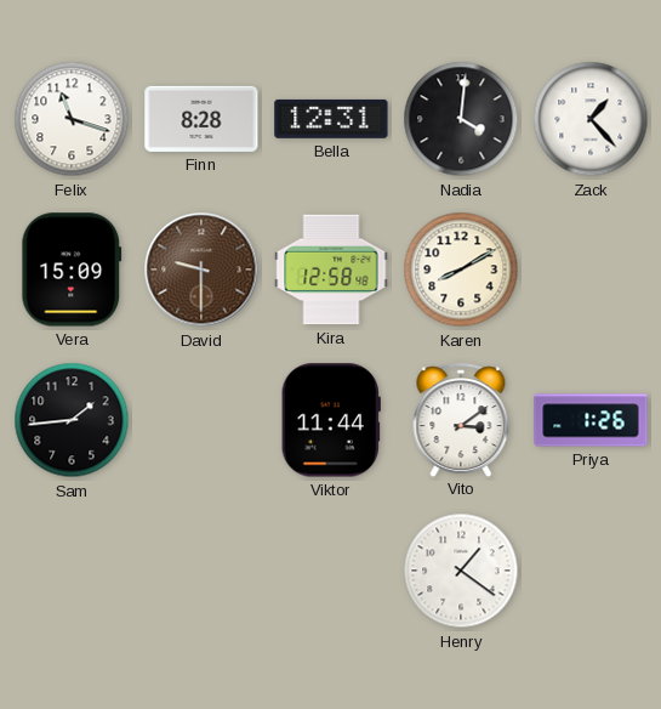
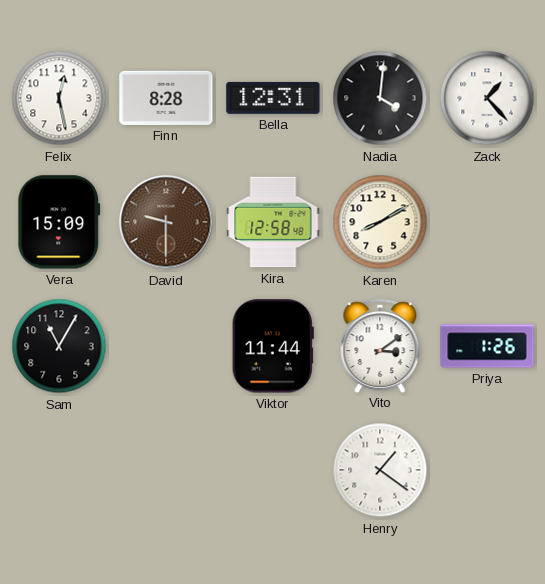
Felix: 11:18 -> 12:28
Sam: 1:44 -> 11:05
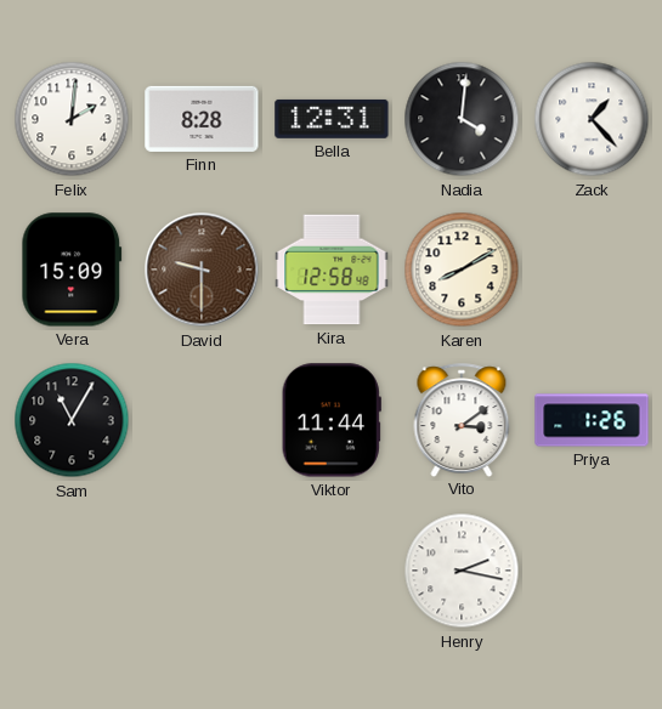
Felix: 12:28 -> 2:01
Henry: 1:21 -> 2:17
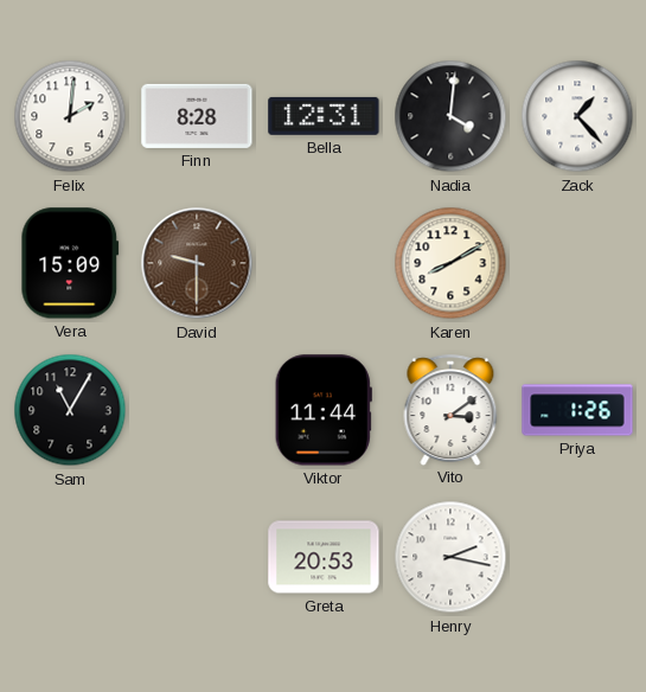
Kira: 12:58 -> none
Greta: none -> 20:53
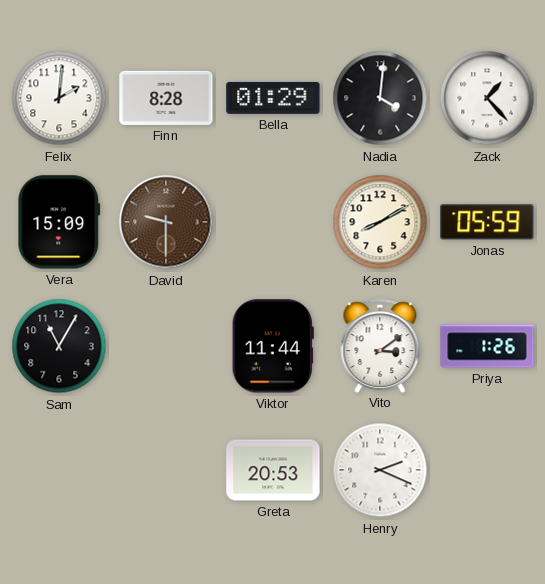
Bella: 12:31 -> 01:29
Jonas: none -> 05:59
Henry: 2:17 -> 2:19
